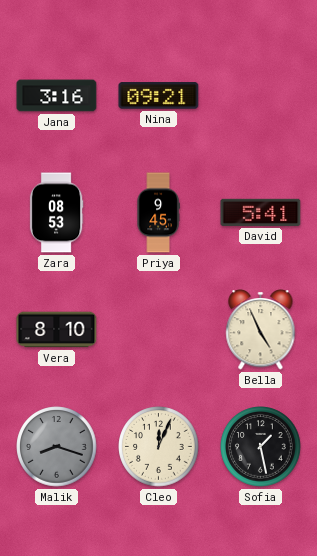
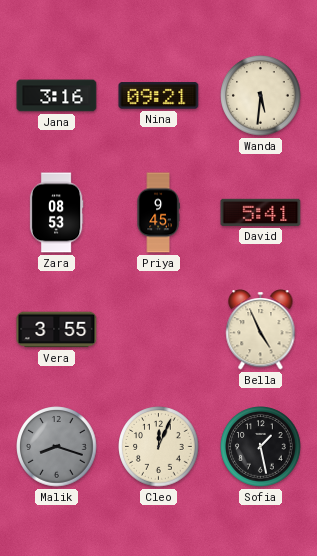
Wanda: none -> 5:31
Vera: 8:10 -> 3:55
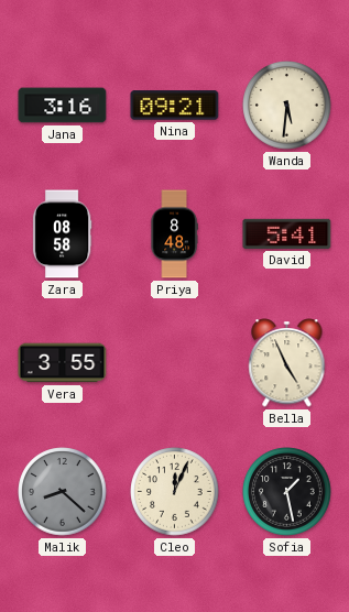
Zara: 08:53 -> 08:58
Priya: 9:45 -> 8:48
Malik: 8:18 -> 8:22
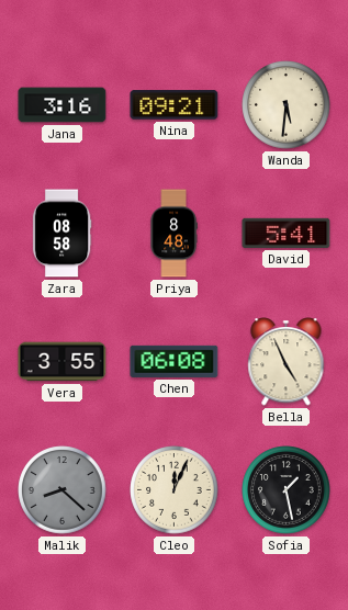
Chen: none -> 06:08
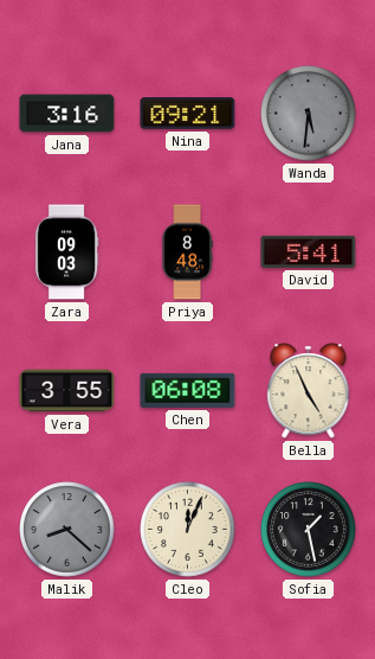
Wanda dial: cream -> grey
Zara: 08:58 -> 09:03
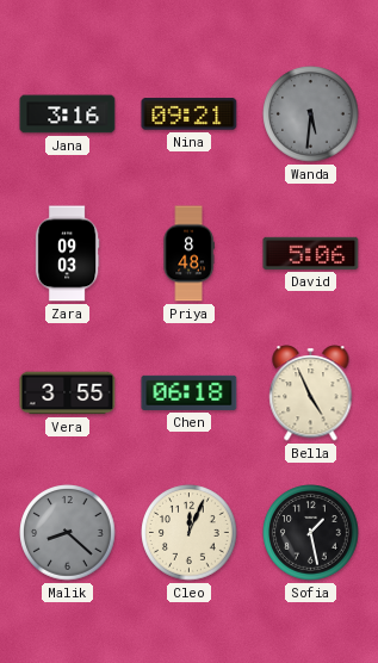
David: 5:41 -> 5:06
Chen: 06:08 -> 06:18
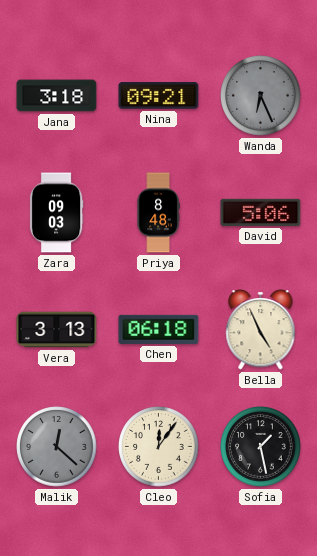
Jana: 3:16 -> 3:18
Wanda: 5:31 -> 6:26
Vera: 3:55 -> 3:13
Malik: 8:22 -> 12:22
Cleo: 12:04 -> 12:06
